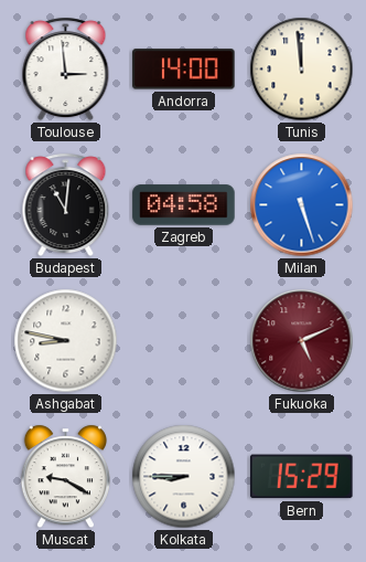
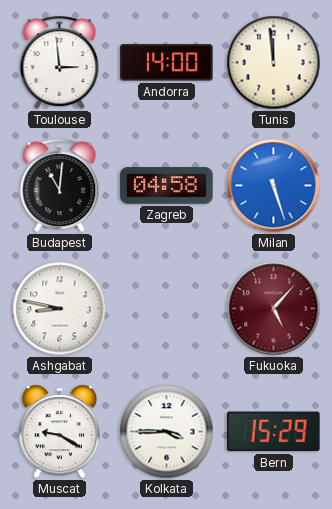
Fukuoka: 5:11 -> 5:07
Kolkata: 8:45 -> 3:45
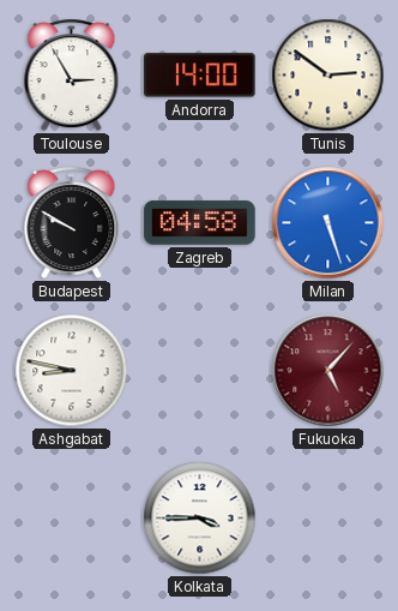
Toulouse: 2:59 -> 2:55
Tunis: 11:59 -> 2:51
Budapest: 11:01 -> 9:50
Muscat: 9:20 -> none
Bern: 15:29 -> none
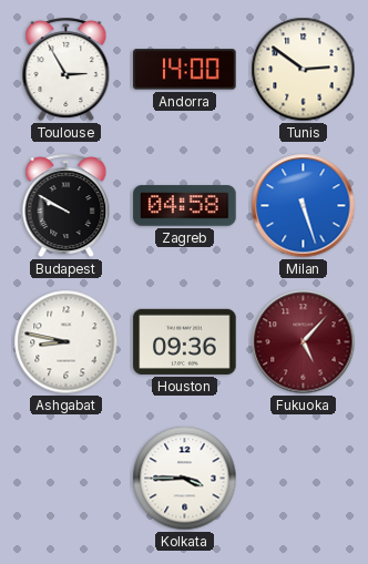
Houston: none -> 09:36
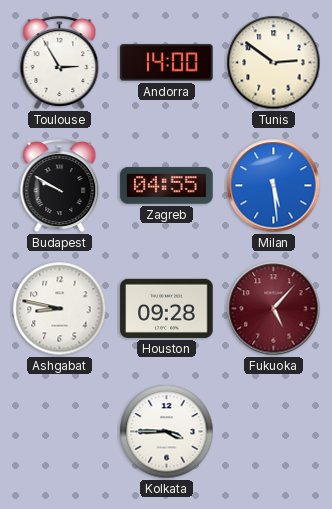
Zagreb: 04:58 -> 04:55
Milan: 5:27 -> 5:29
Houston: 09:36 -> 09:28
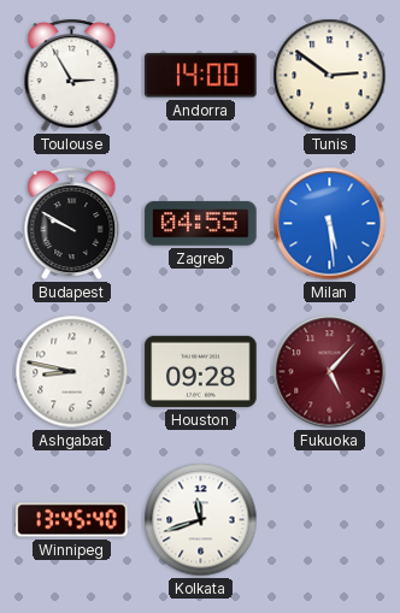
Winnipeg: none -> 13:45
Kolkata: 3:45 -> 11:42
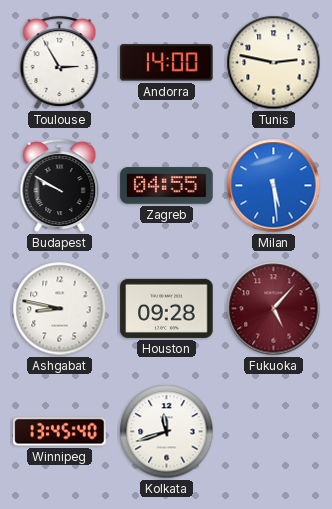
Tunis: 2:51 -> 2:47
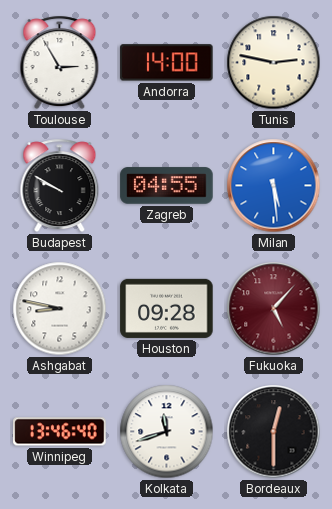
Winnipeg: 13:45 -> 13:46
Bordeaux: none -> 12:30
